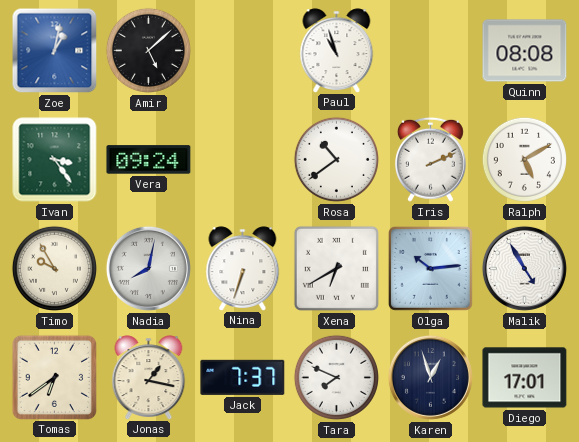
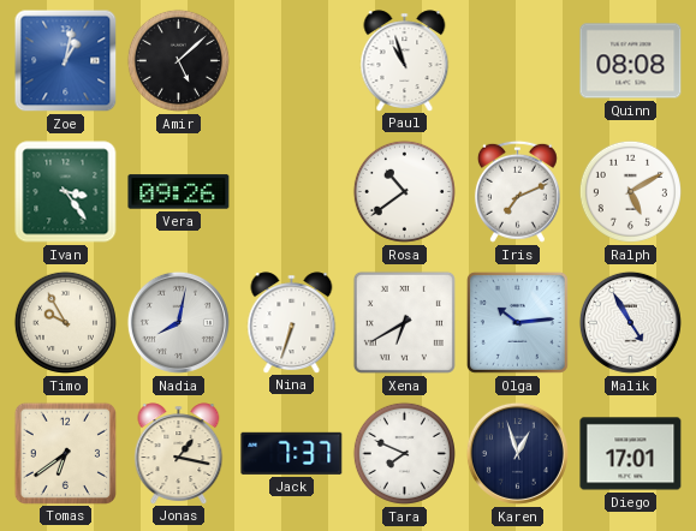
Vera: 09:24 -> 09:26
Iris: 2:11 -> 7:11
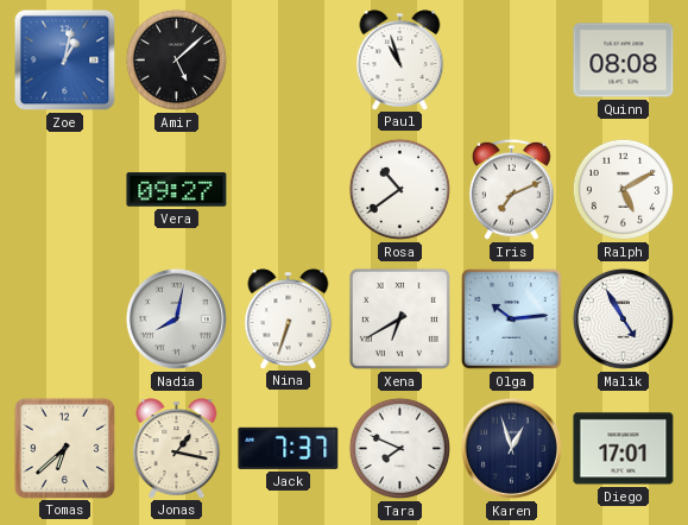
Ivan: 3:24 -> none
Vera: 09:26 -> 09:27
Timo: 9:55 -> none
Tomas: 6:39 -> 6:38
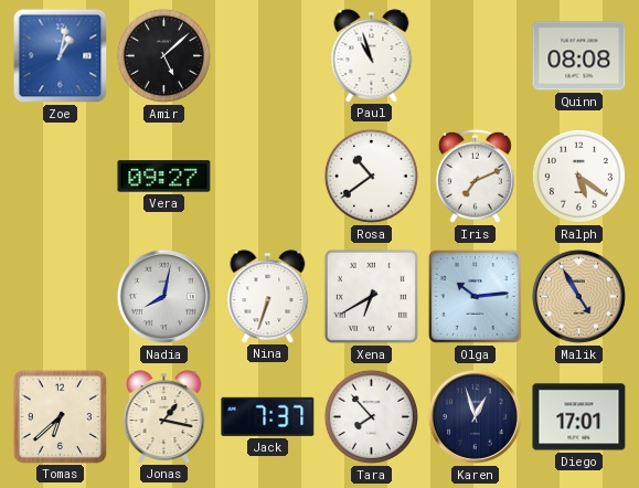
Ralph: 5:10 -> 5:21
Malik dial: white -> champagne
Tara: 7:49 -> 7:53
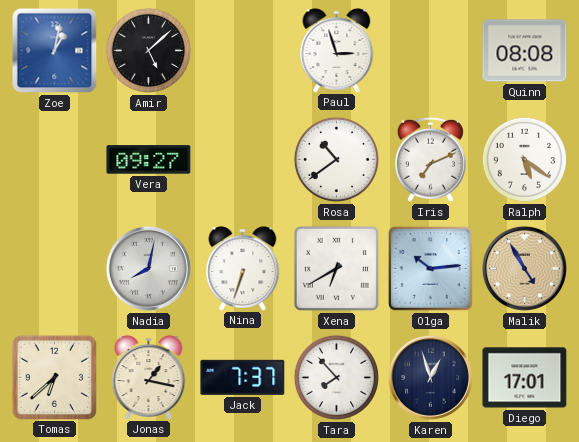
Paul: 10:57 -> 2:57
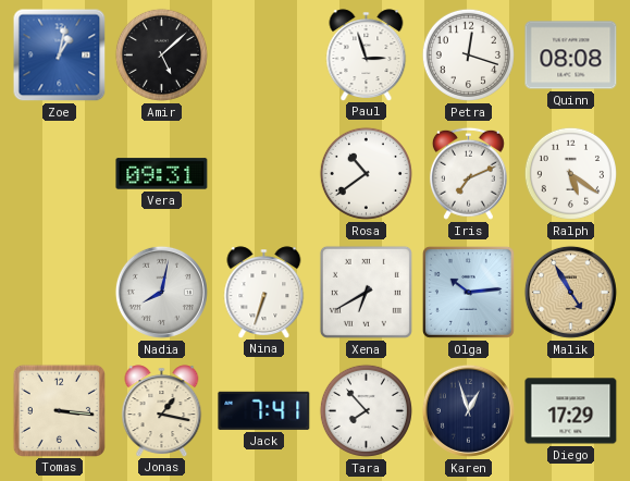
Petra: none -> 12:18
Vera: 09:27 -> 09:31
Tomas: 6:38 -> 3:16
Jack: 7:37 -> 7:41
Diego: 17:01 -> 17:29
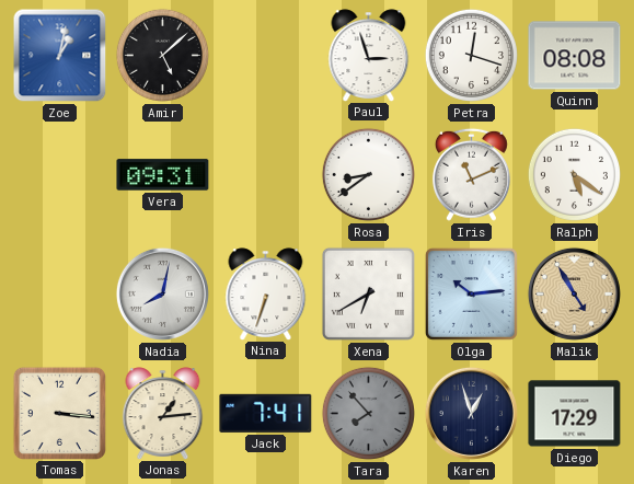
Rosa: 10:39 -> 8:39
Iris: 7:11 -> 11:11
Jonas: 1:17 -> 1:14
Tara dial: white -> grey
